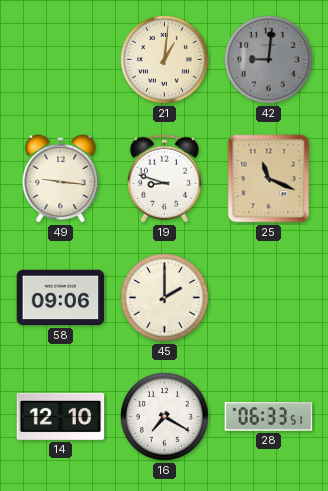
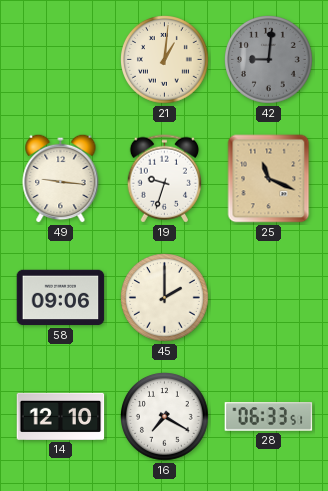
19: 8:48 -> 9:33
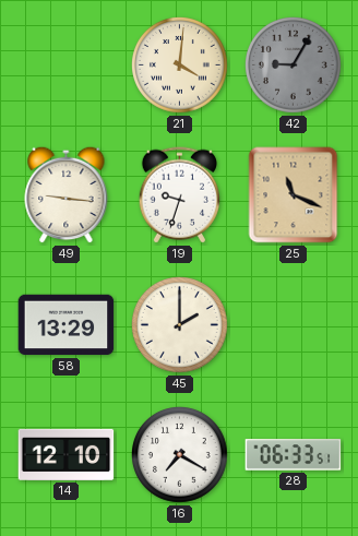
21: 1:01 -> 4:01
42: 9:01 -> 9:05
58: 09:06 -> 13:29
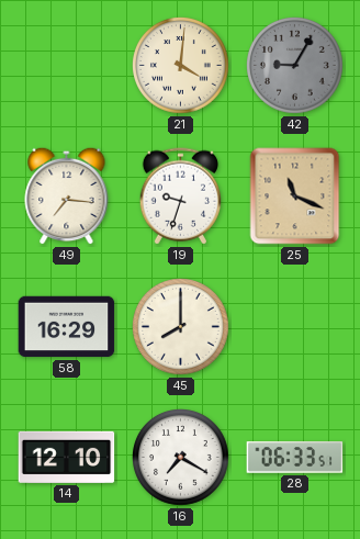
49: 9:16 -> 7:16
58: 13:29 -> 16:29
45: 2:00 -> 8:00
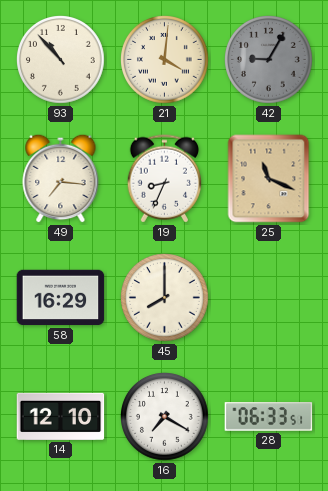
93: none -> 10:53
19: 9:33 -> 8:34
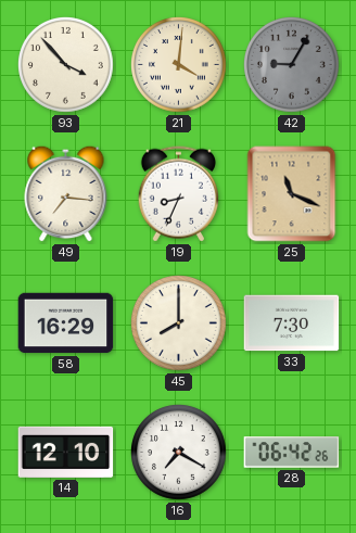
93: 10:53 -> 3:53
33: none -> 7:30
28: 06:33 -> 06:42
